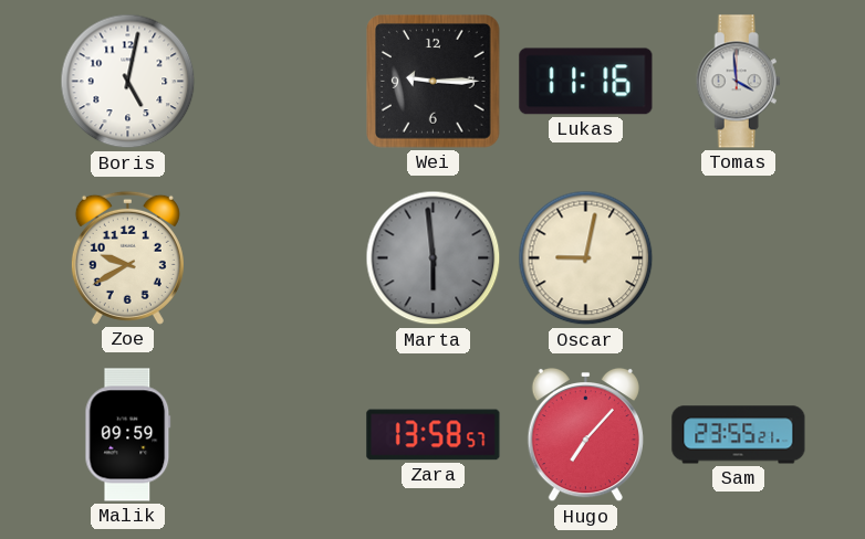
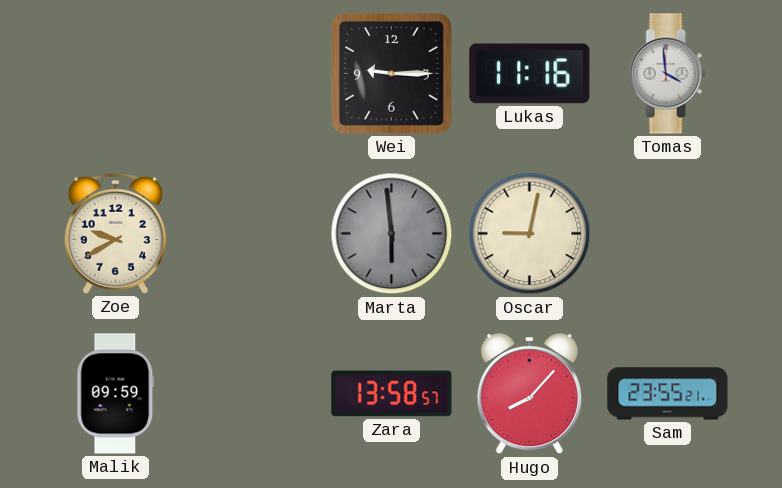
Boris: 5:02 -> none
Hugo: 7:07 -> 8:07
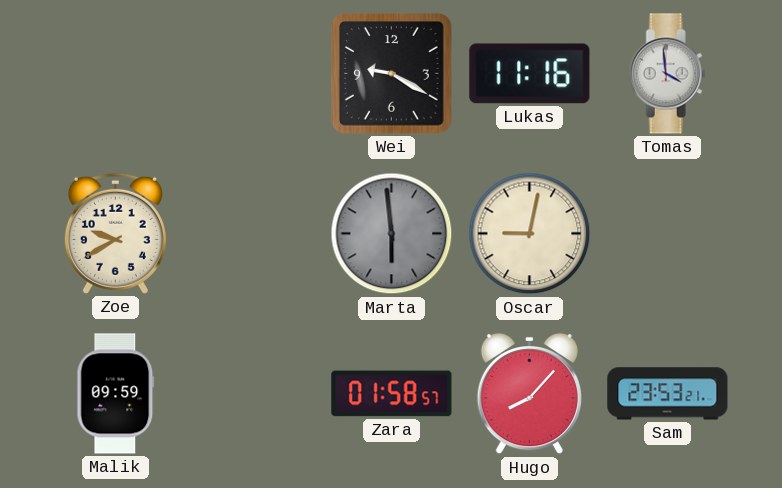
Wei: 9:15 -> 9:20
Zara: 13:58 -> 01:58
Sam: 23:55 -> 23:53
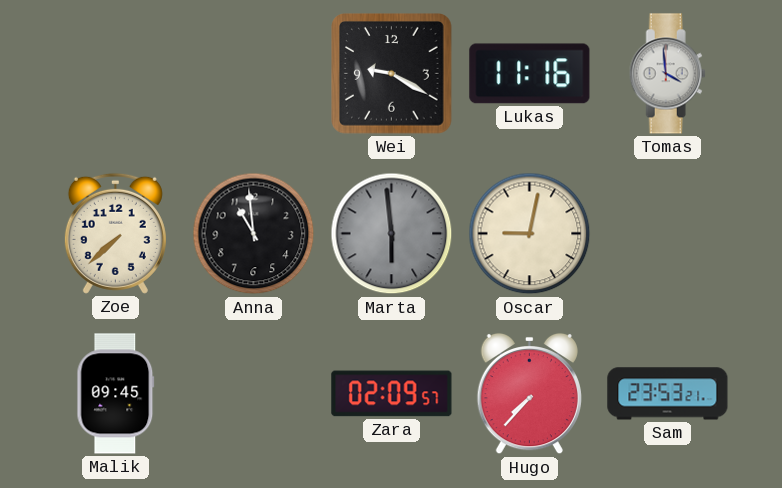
Zoe: 9:40 -> 7:38
Anna: none -> 10:59
Malik: 09:59 -> 09:45
Zara: 01:58 -> 02:09
Hugo: 8:07 -> 7:37
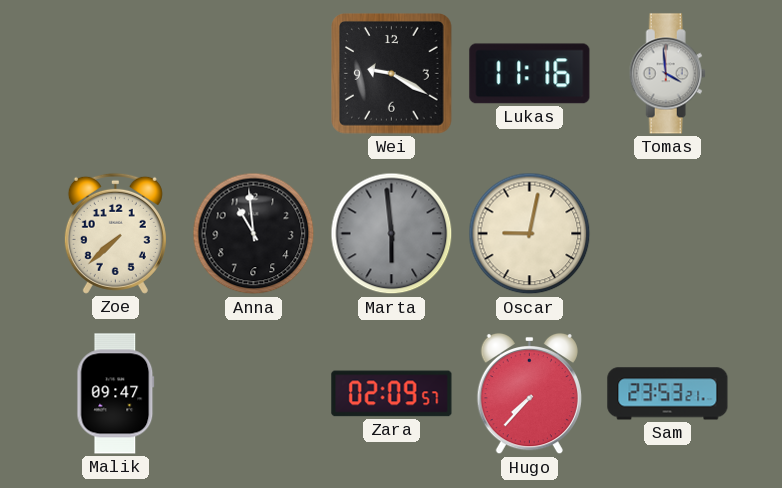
Malik: 09:45 -> 09:47
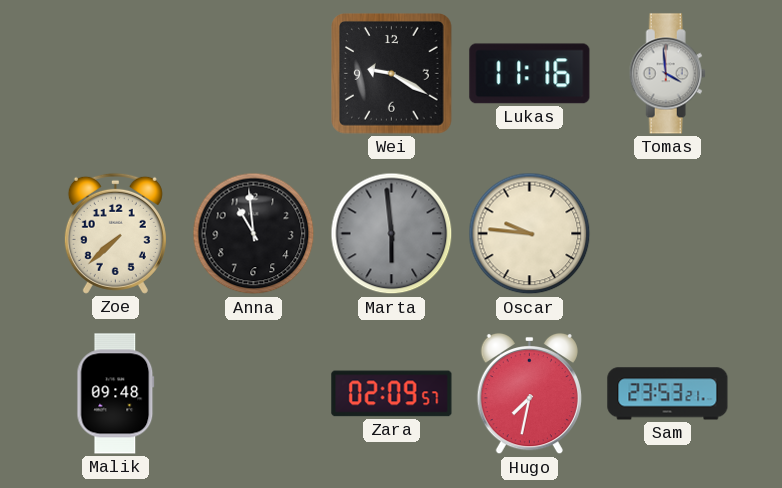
Oscar: 9:02 -> 9:46
Malik: 09:47 -> 09:48
Hugo: 7:37 -> 7:32
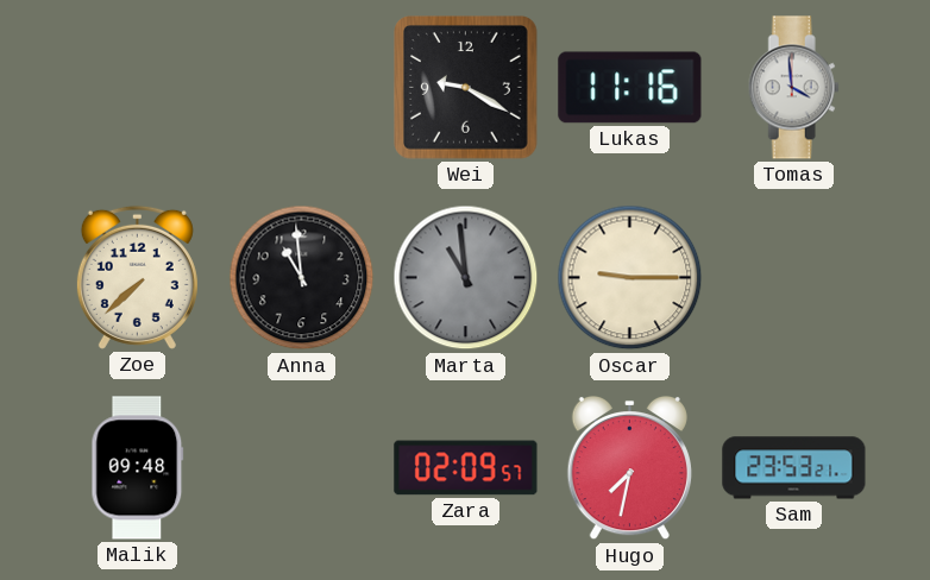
Marta: 5:59 -> 10:59
Oscar: 9:46 -> 9:15
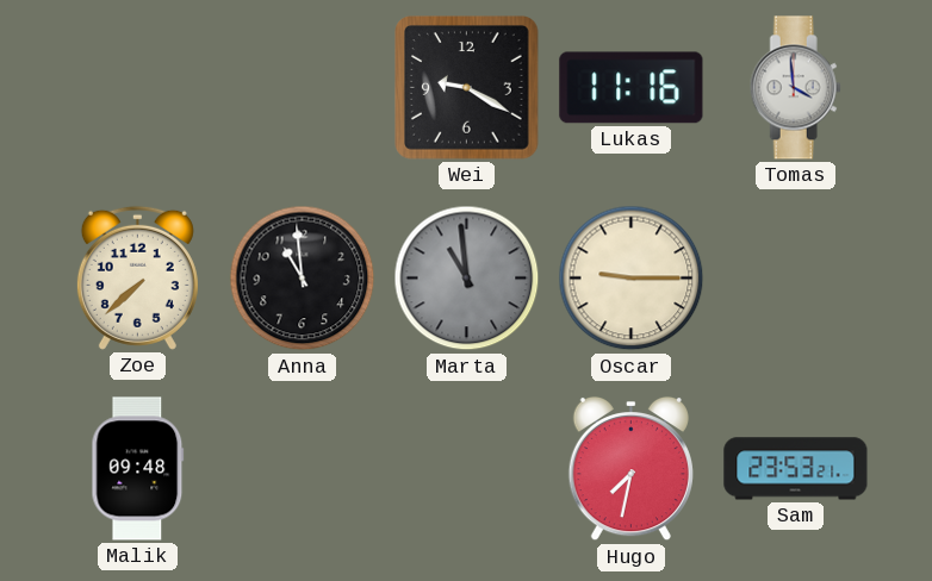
Zara: 02:09 -> none
